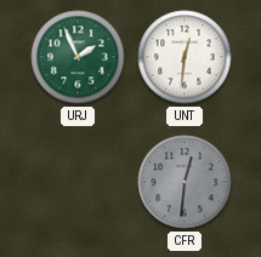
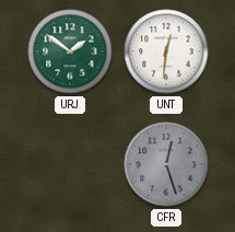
URJ: 1:56 -> 1:51
CFR: 12:31 -> 12:27
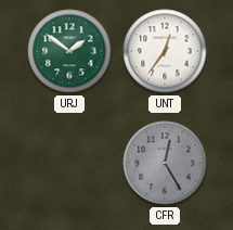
UNT: 12:31 -> 12:36
CFR: 12:27 -> 12:25
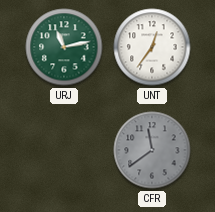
URJ: 1:51 -> 11:13
CFR: 12:25 -> 11:39
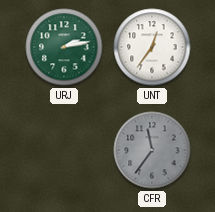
URJ: 11:13 -> 2:13
CFR: 11:39 -> 11:36
